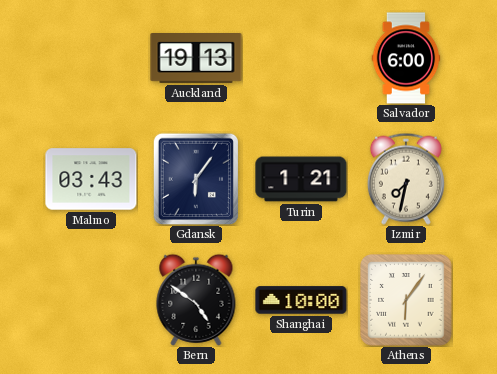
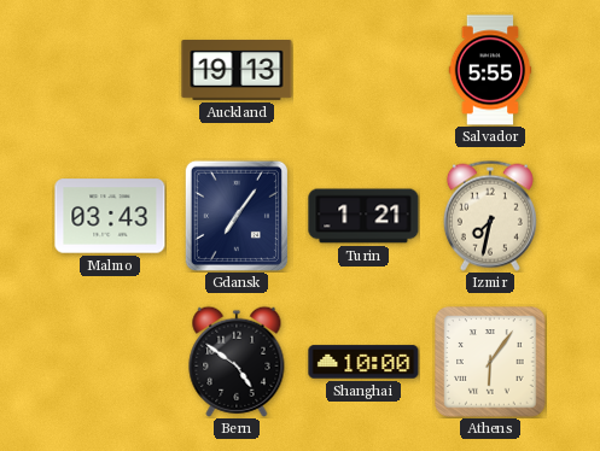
Salvador: 6:00 -> 5:55
Gdansk: 6:06 -> 7:06
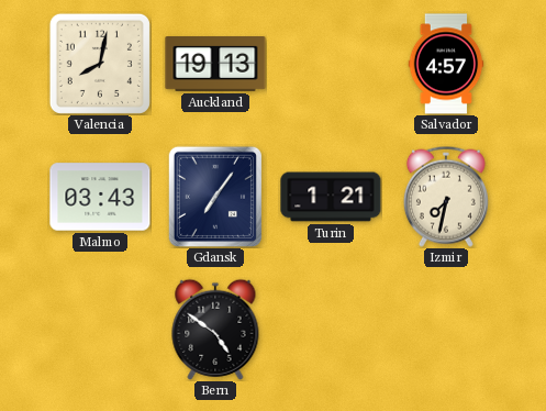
Valencia: none -> 8:02
Salvador: 5:55 -> 4:57
Shanghai: 10:00 -> none
Athens: 6:06 -> none
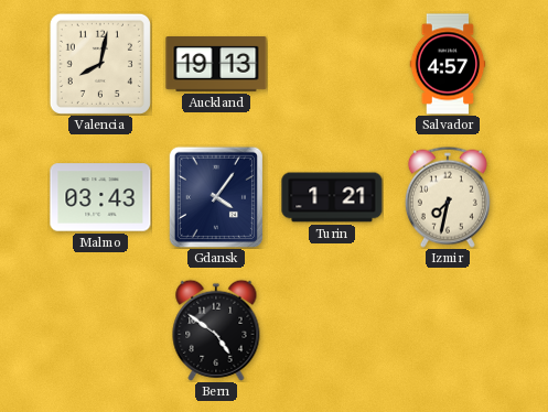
Gdansk: 7:06 -> 4:06
